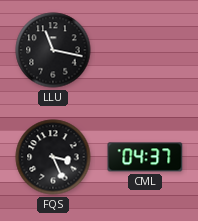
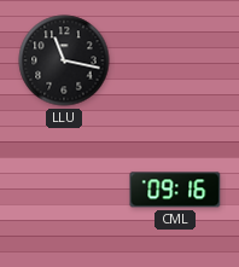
FQS: 3:26 -> none
CML: 04:37 -> 09:16
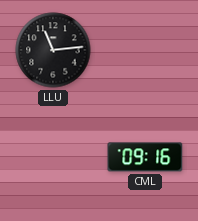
LLU: 11:17 -> 11:14
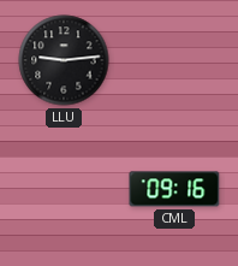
LLU: 11:14 -> 9:14
